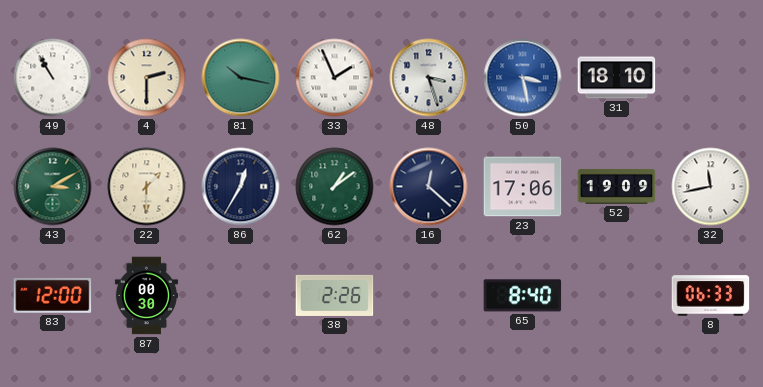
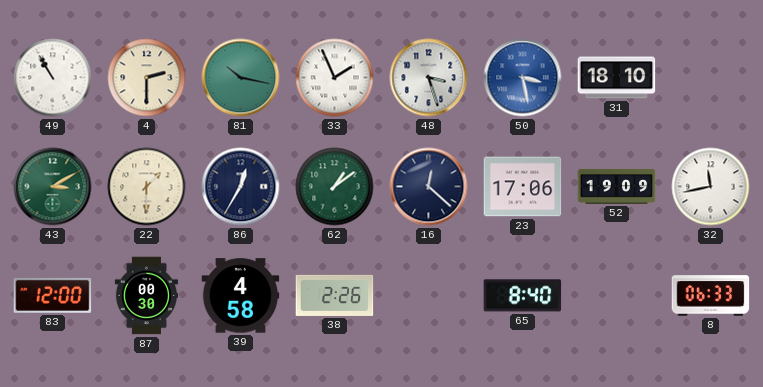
39: none -> 4:58
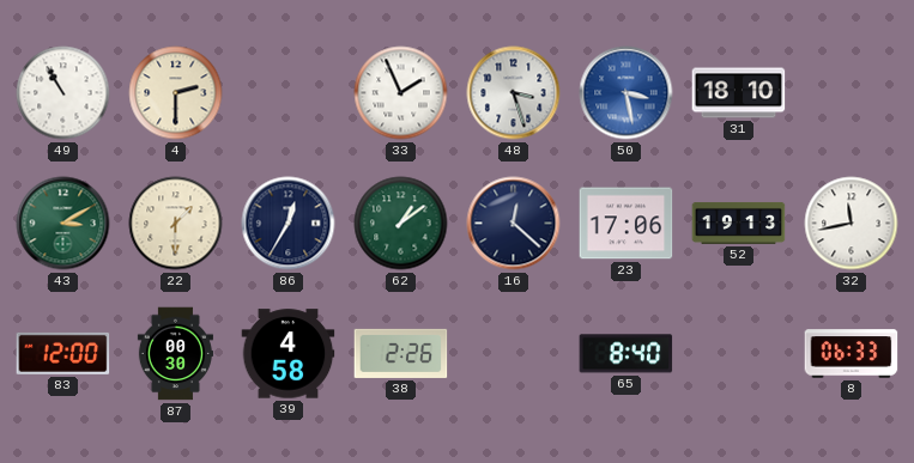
81: 10:17 -> none
52: 19:09 -> 19:13
